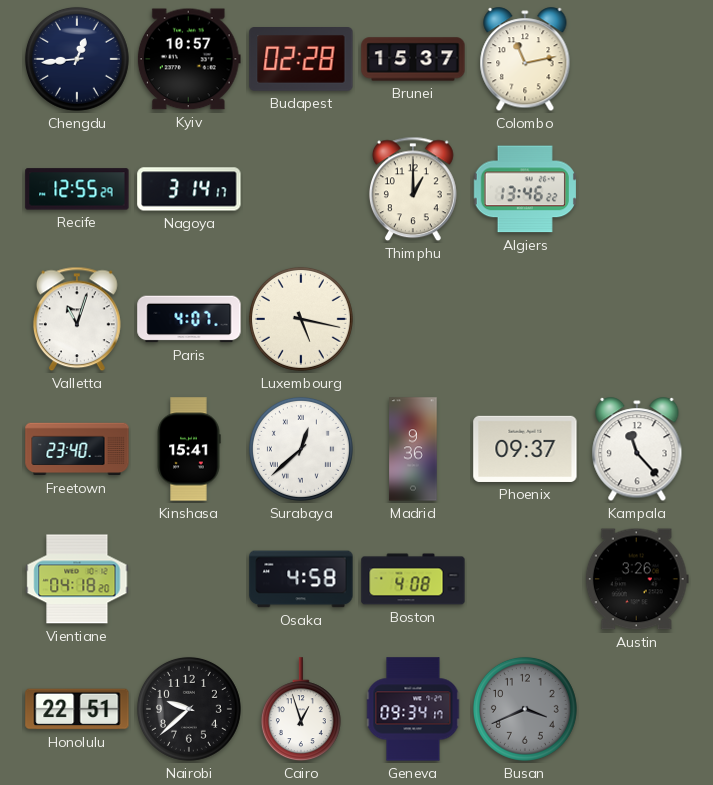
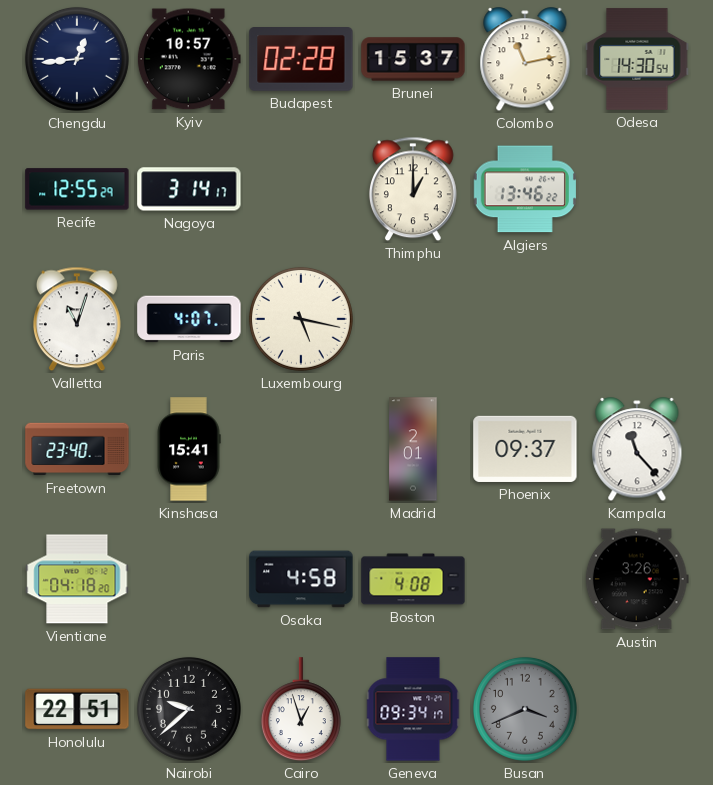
Odesa: none -> 14:30
Surabaya: 12:38 -> none
Madrid: 9:36 -> 2:01
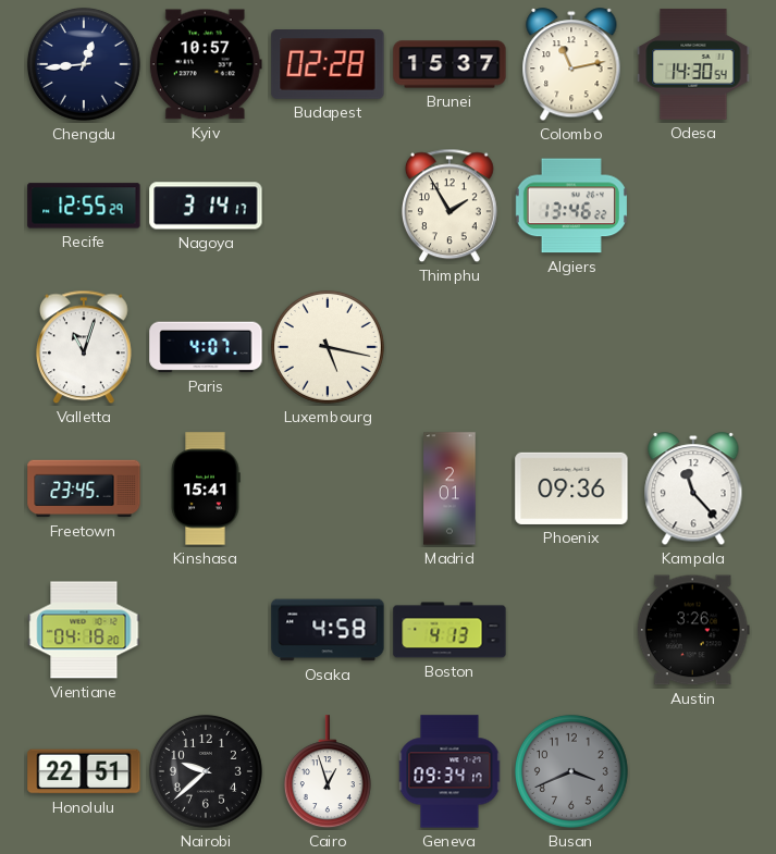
Thimphu: 1:00 -> 1:55
Freetown: 23:40 -> 23:45
Phoenix: 09:37 -> 09:36
Boston: 4:08 -> 4:13
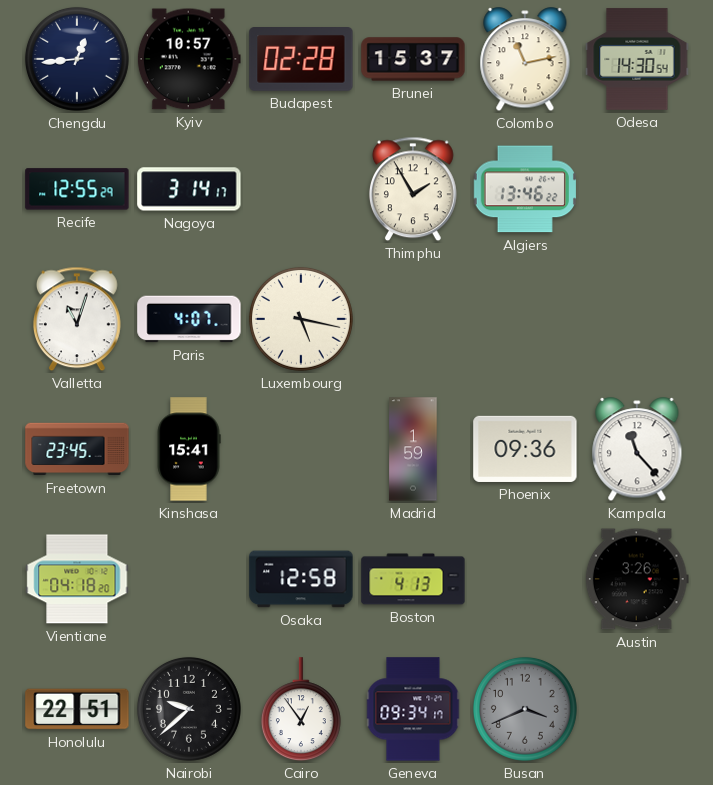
Madrid: 2:01 -> 1:59
Osaka: 4:58 -> 12:58
Cairo: 12:57 -> 12:54
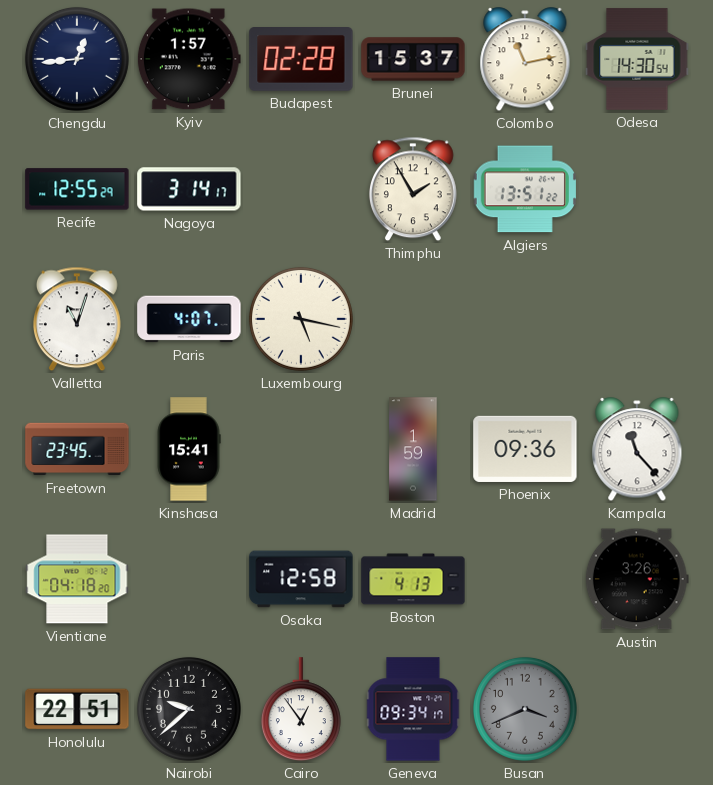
Kyiv: 10:57 -> 1:57
Algiers: 13:46 -> 13:51
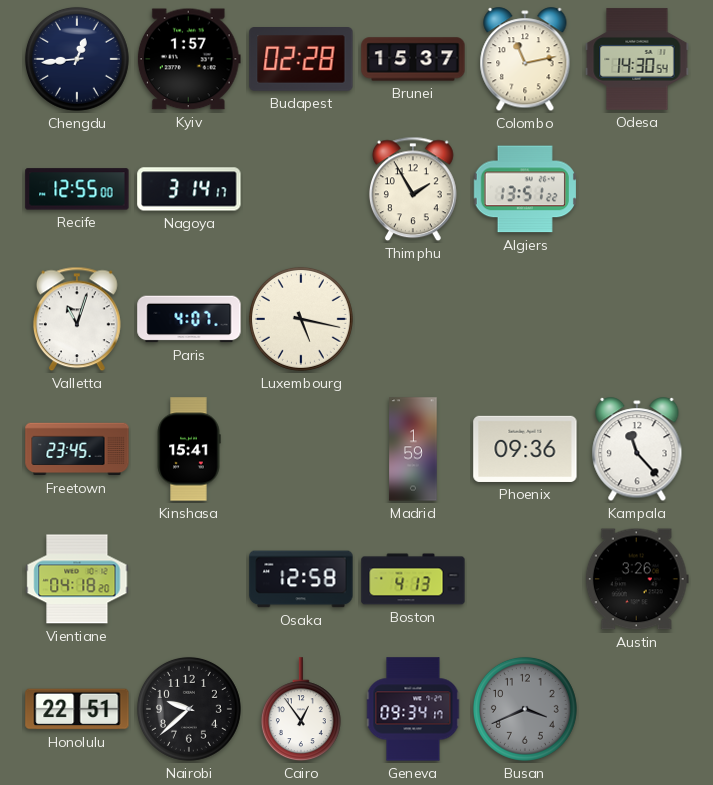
Recife: 12:55:29 -> 12:55:00
